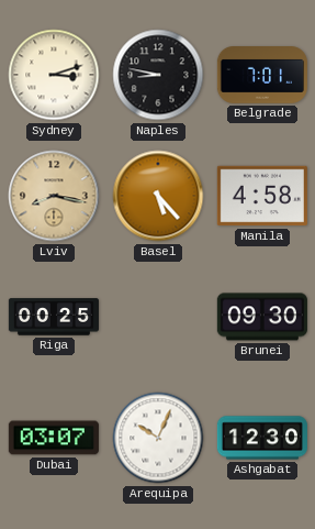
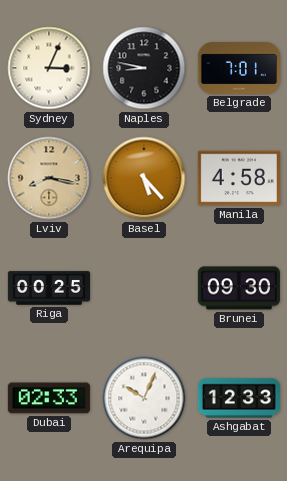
Sydney: 3:12 -> 3:04
Dubai: 03:07 -> 02:33
Ashgabat: 12:30 -> 12:33
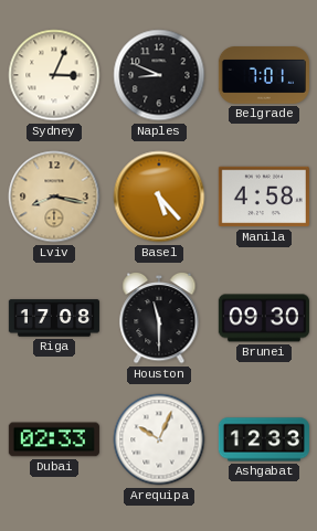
Naples: 8:47 -> 8:49
Riga: 00:25 -> 17:08
Houston: none -> 11:30
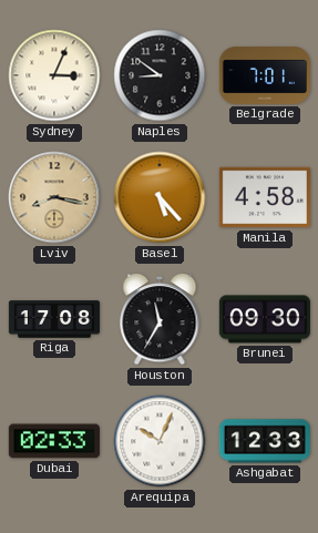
Naples: 8:49 -> 8:51
Houston: 11:30 -> 11:35
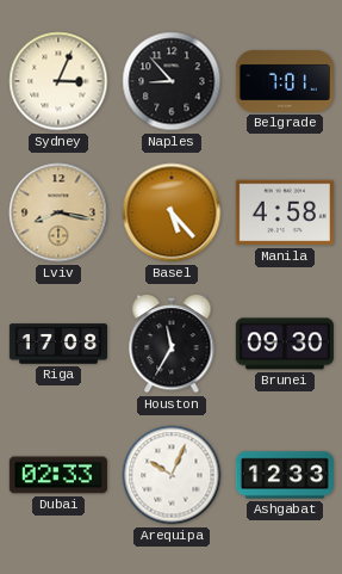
Naples: 8:51 -> 8:53
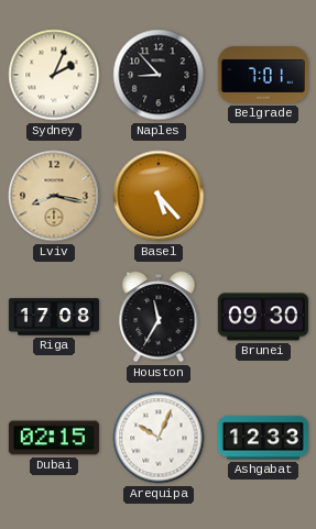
Sydney: 3:04 -> 2:04
Manila: 4:58 -> none
Dubai: 02:33 -> 02:15
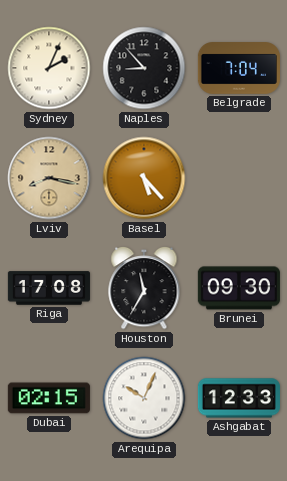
Belgrade: 7:01 -> 7:04
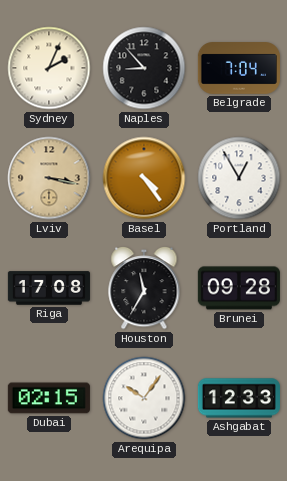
Lviv: 8:17 -> 3:17
Basel: 5:23 -> 4:24
Portland: none -> 12:55
Brunei: 09:30 -> 09:28
Arequipa: 10:04 -> 10:06
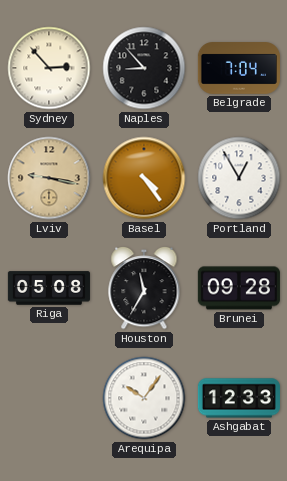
Sydney: 2:04 -> 2:53
Lviv: 3:17 -> 9:17
Riga: 17:08 -> 05:08
Dubai: 02:15 -> none
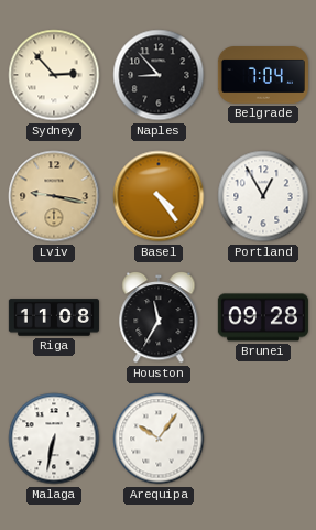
Riga: 05:08 -> 11:08
Malaga: none -> 6:32
Ashgabat: 12:33 -> none
